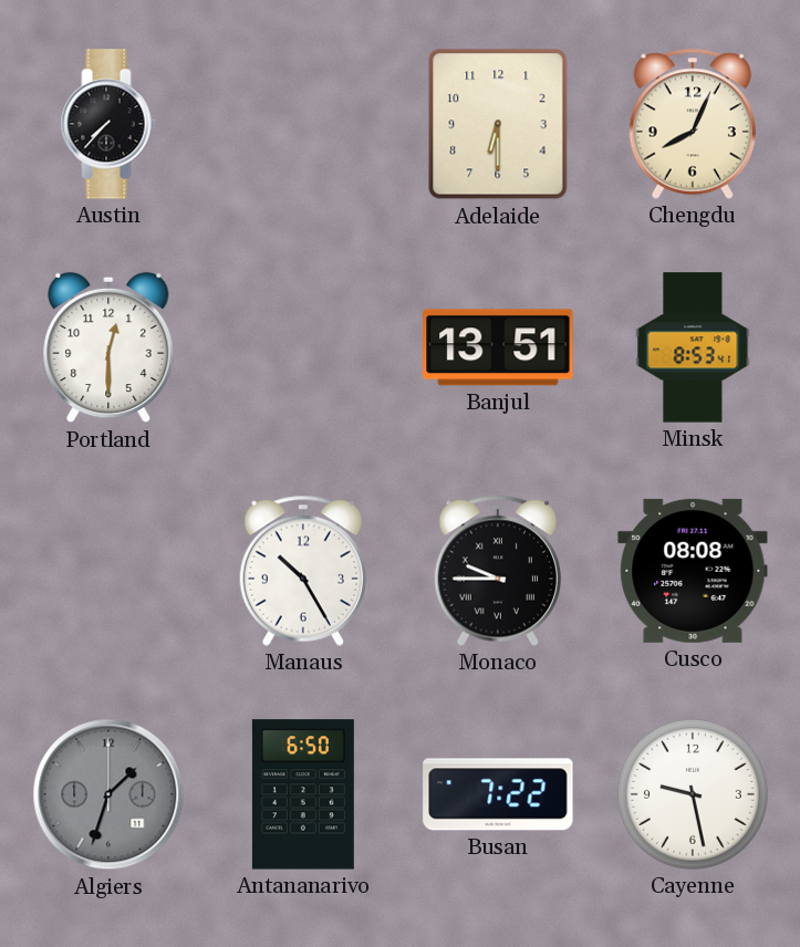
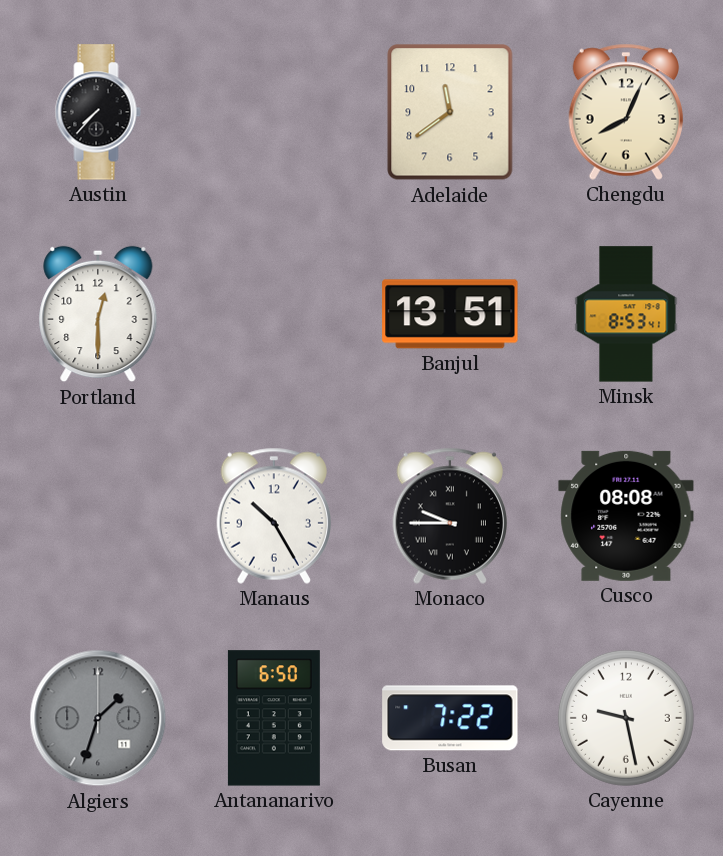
Adelaide: 6:30 -> 11:39
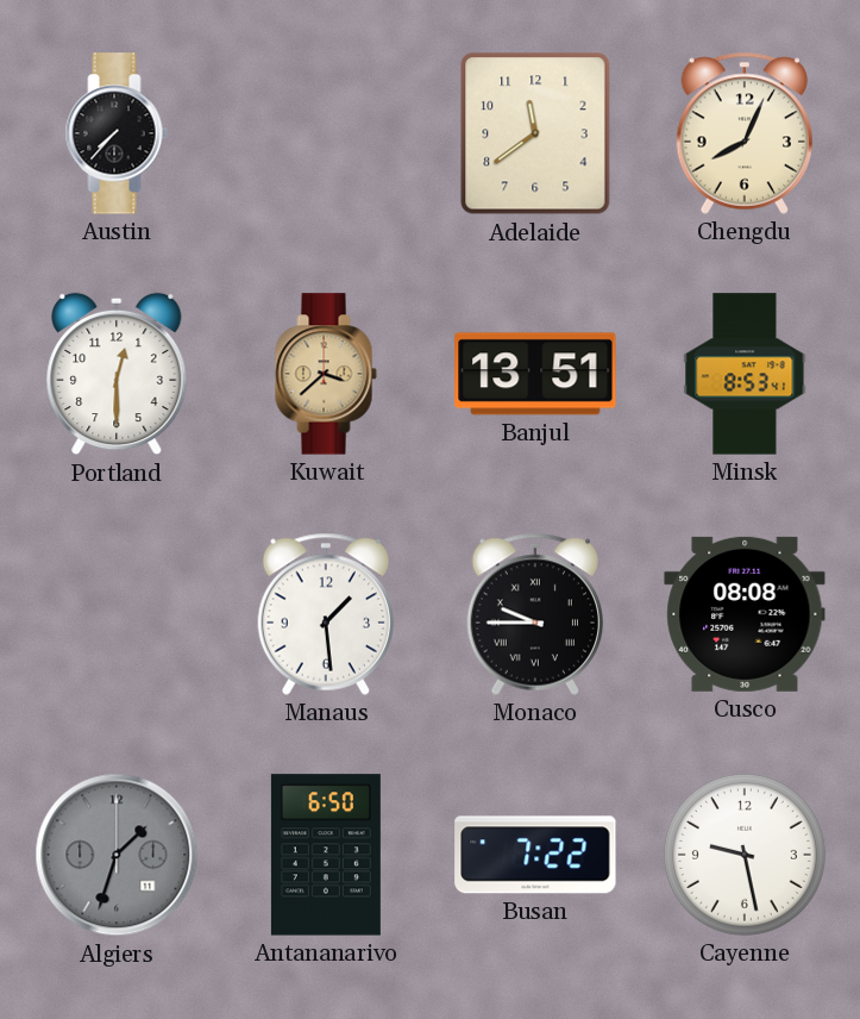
Kuwait: none -> 3:38
Manaus: 10:25 -> 1:29
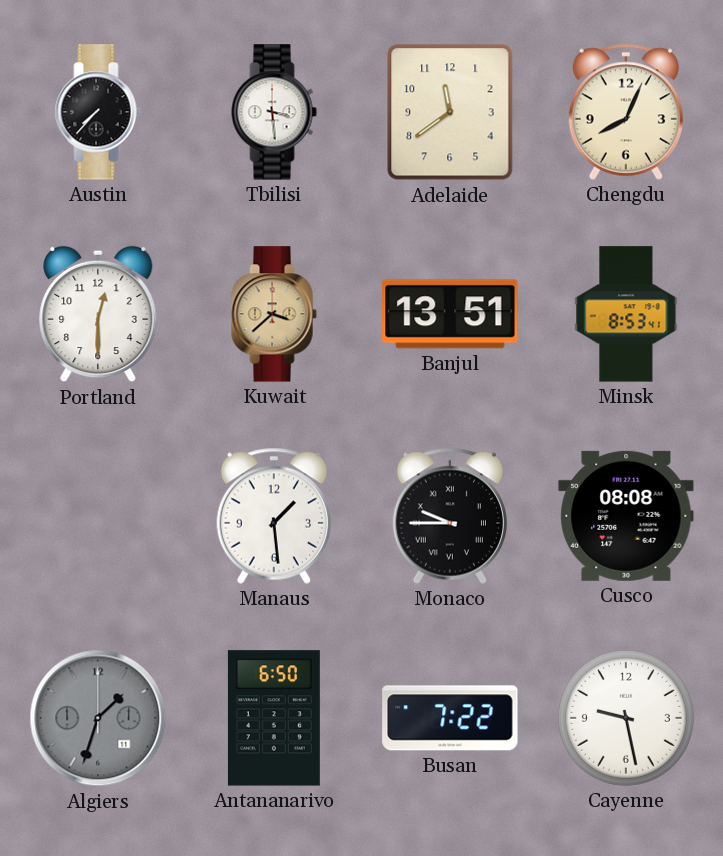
Tbilisi: none -> 3:29
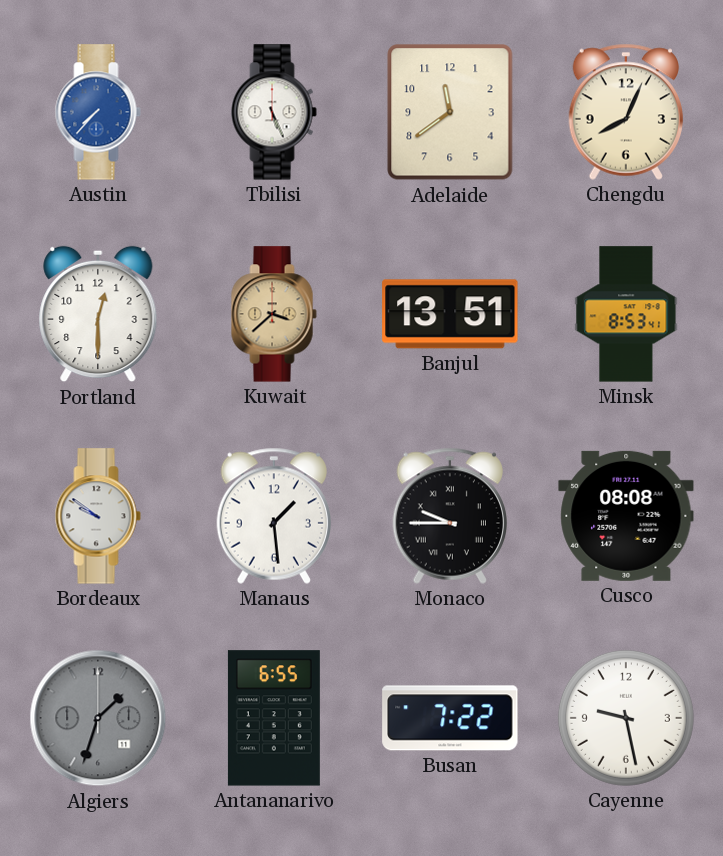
Austin dial: black -> blue
Tbilisi: 3:29 -> 5:26
Bordeaux: none -> 9:51
Antananarivo: 6:50 -> 6:55
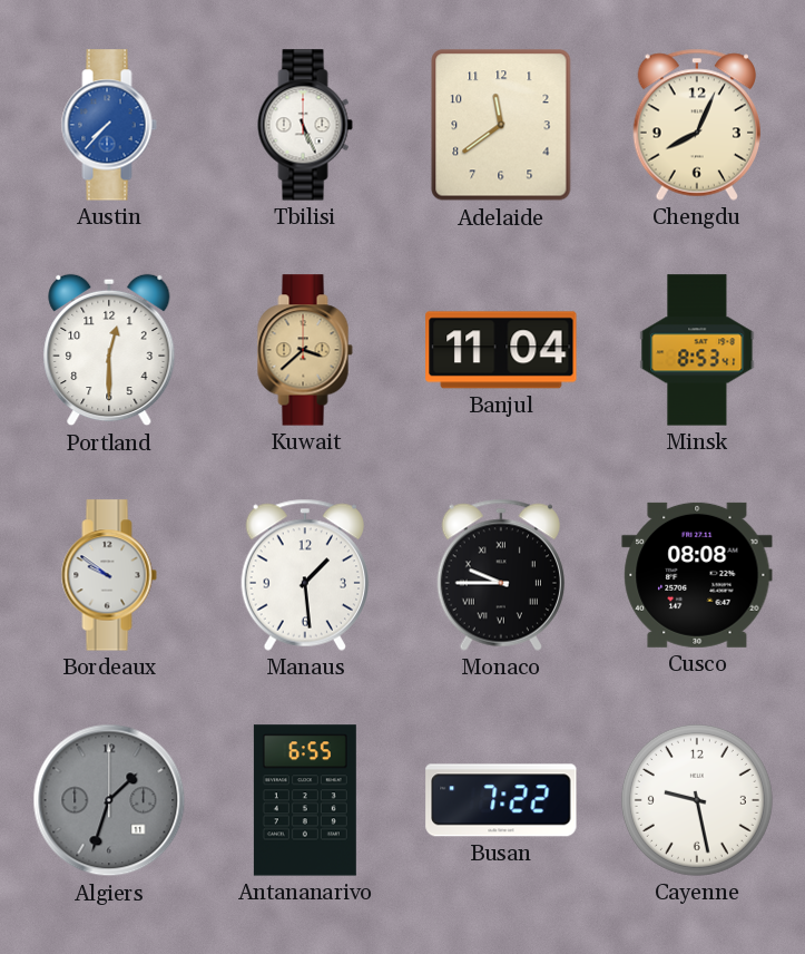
Banjul: 13:51 -> 11:04
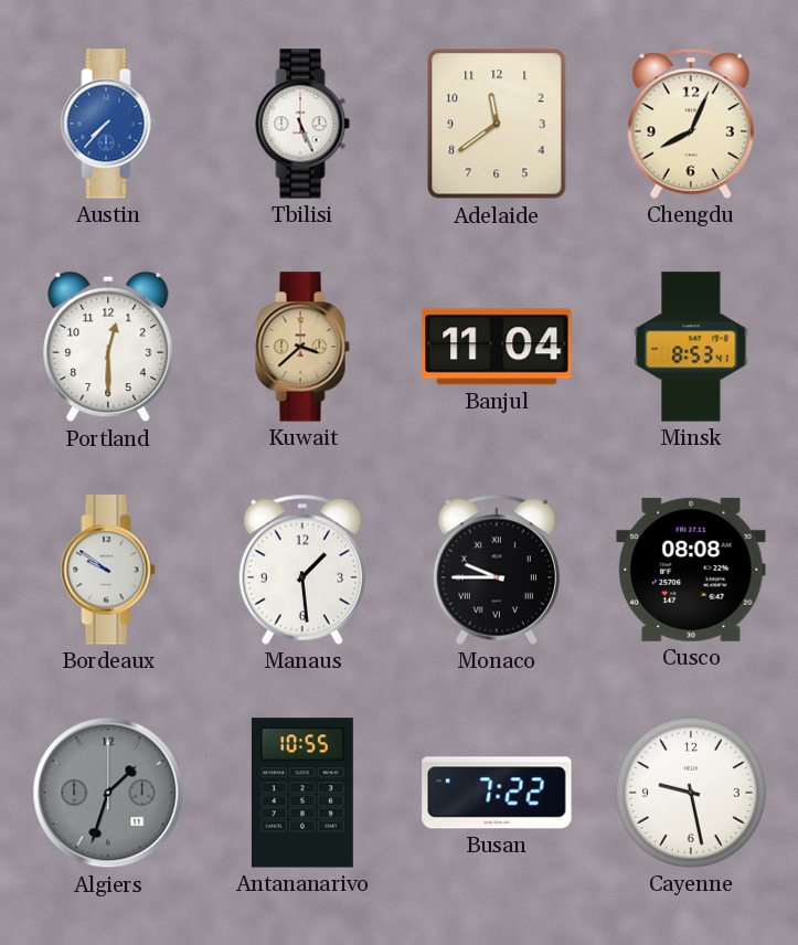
Antananarivo: 6:55 -> 10:55
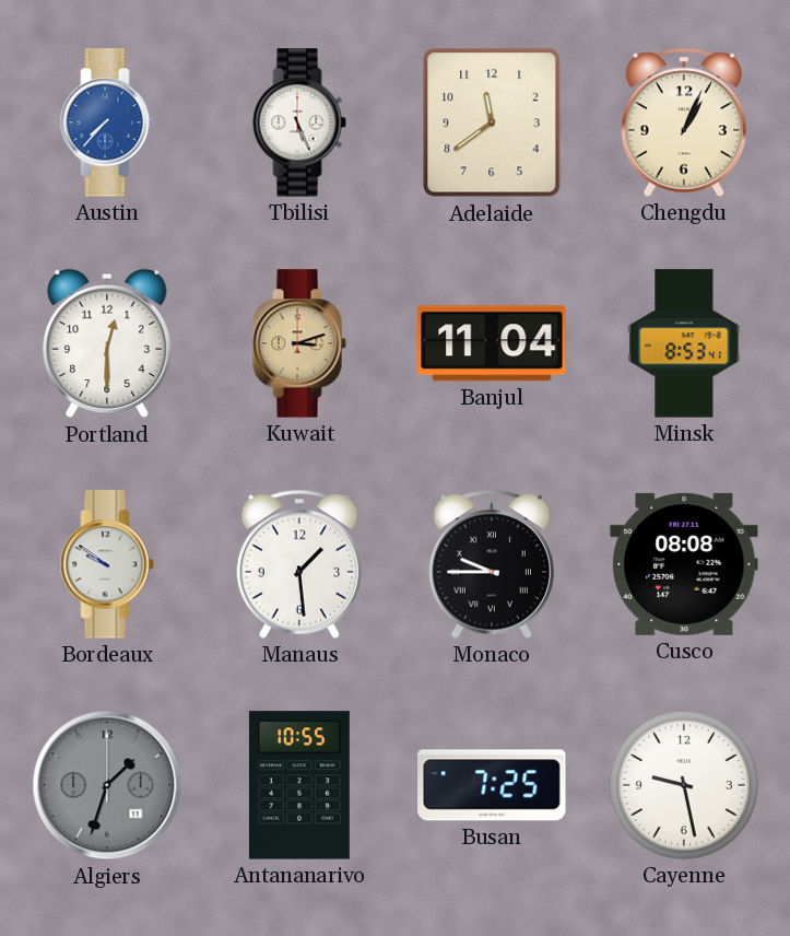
Chengdu: 8:04 -> 1:04
Kuwait: 3:38 -> 3:12
Busan: 7:22 -> 7:25
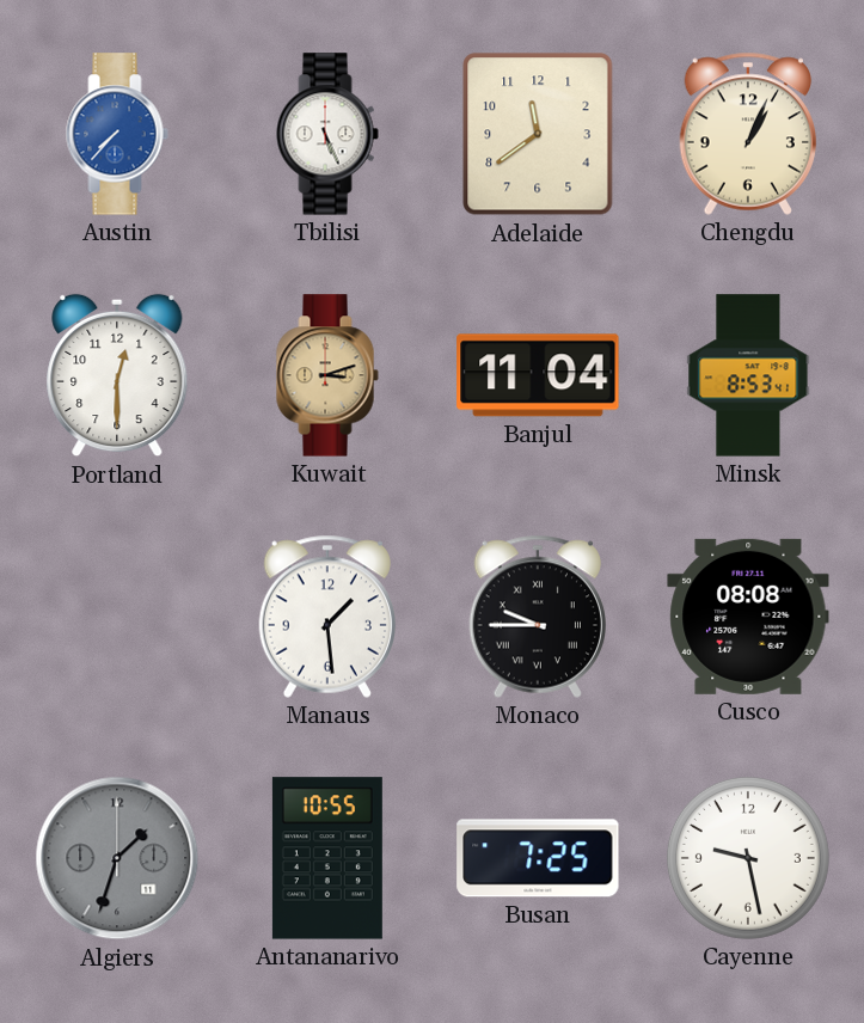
Bordeaux: 9:51 -> none
